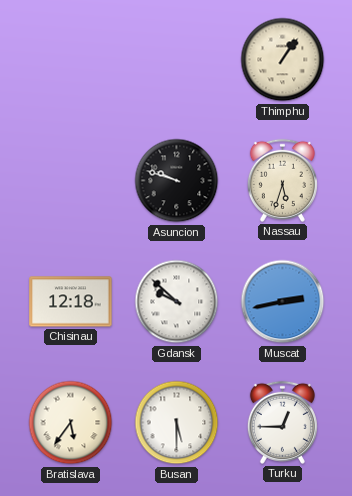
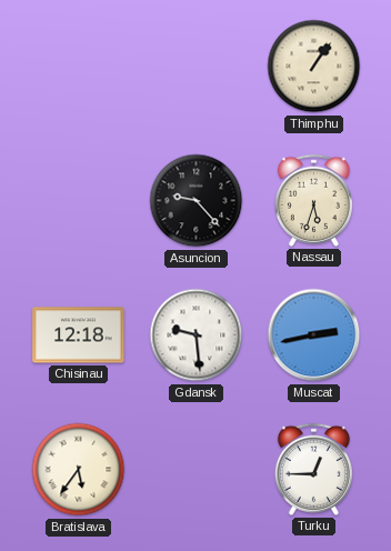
Asuncion: 9:48 -> 9:23
Gdansk: 9:52 -> 9:29
Busan: 5:30 -> none
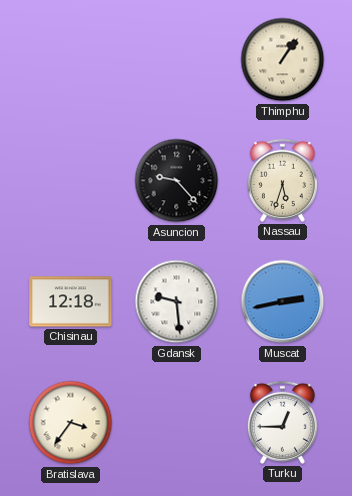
Bratislava: 5:36 -> 3:36
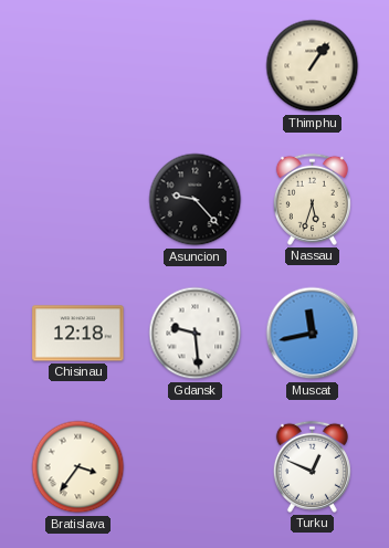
Muscat: 2:43 -> 11:43
Turku: 12:45 -> 12:49
